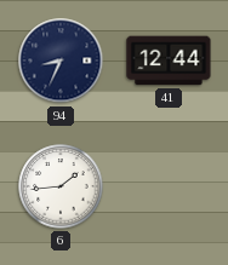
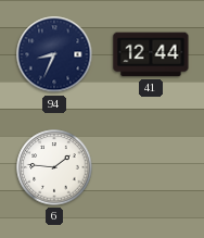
6: 1:44 -> 1:46
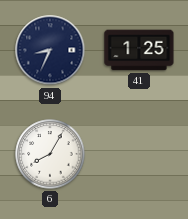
41: 12:44 -> 1:25
6: 1:46 -> 8:05
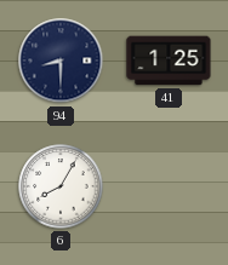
94: 8:34 -> 8:30
